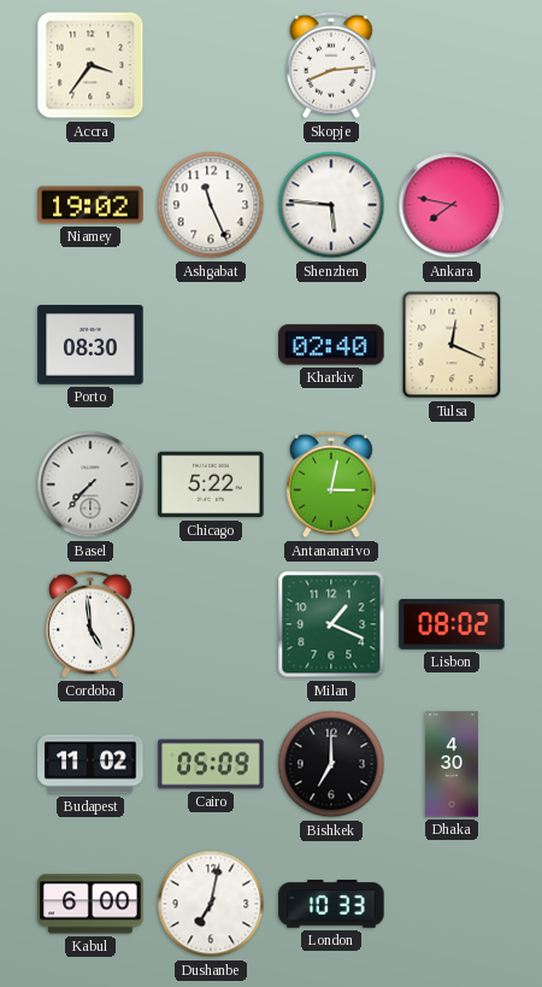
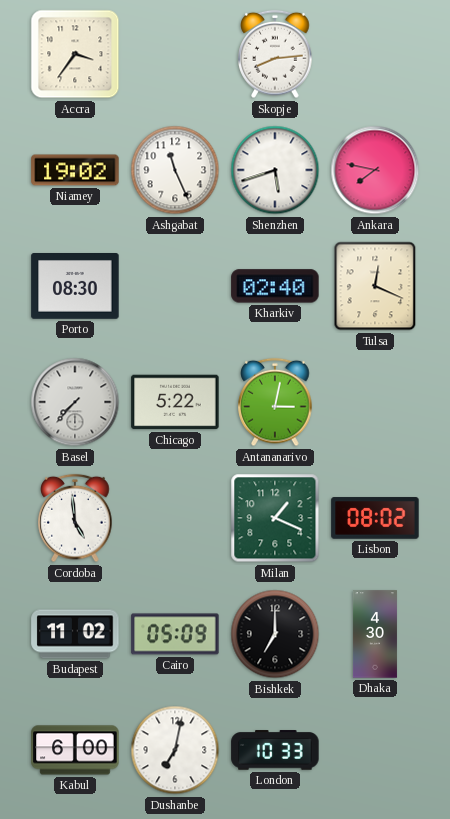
Shenzhen: 5:46 -> 5:42
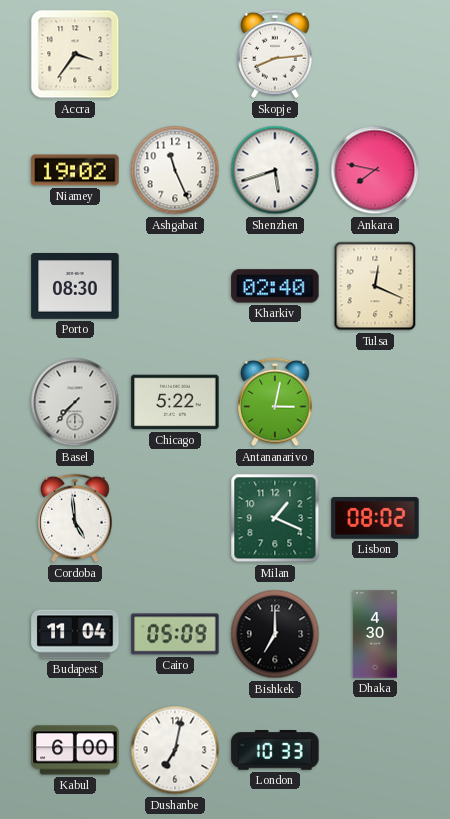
Budapest: 11:02 -> 11:04
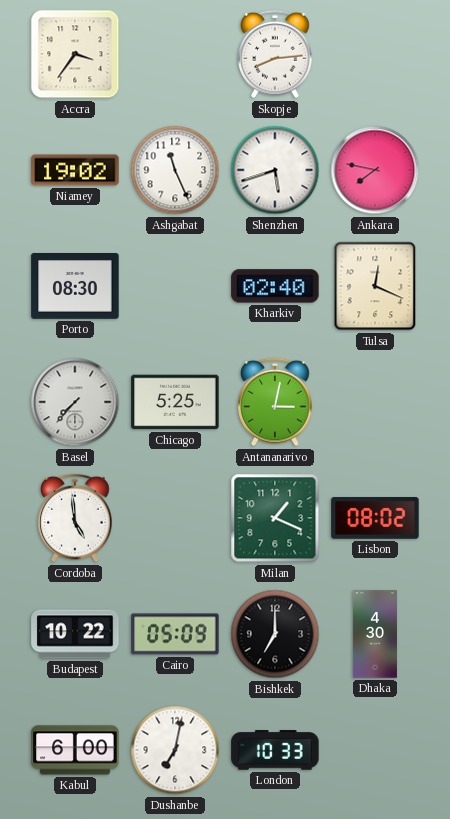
Chicago: 5:22 -> 5:25
Budapest: 11:04 -> 10:22
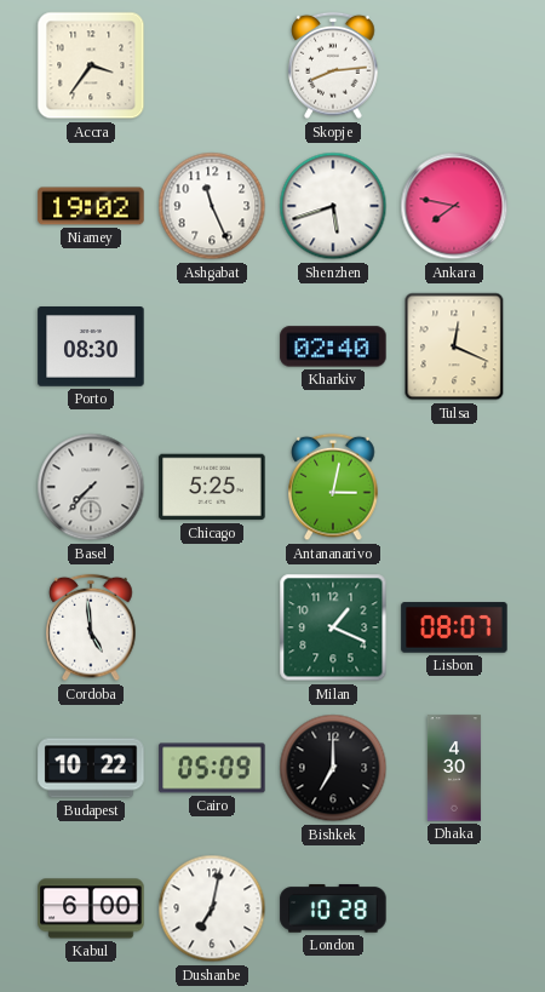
Lisbon: 08:02 -> 08:07
London: 10:33 -> 10:28
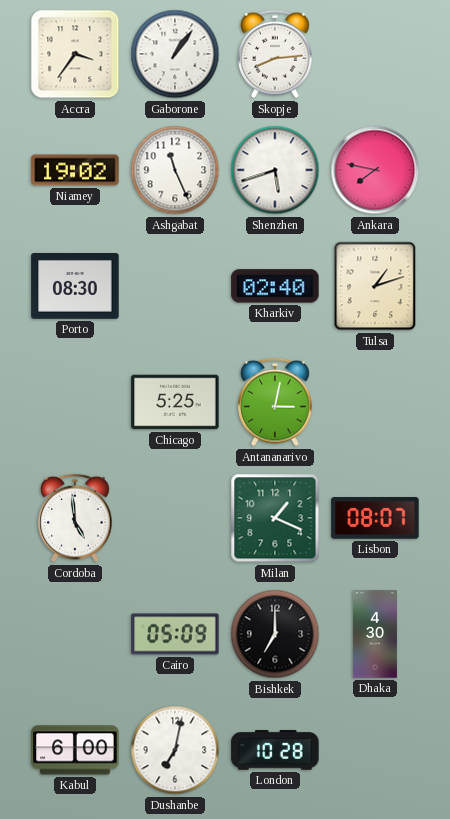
Gaborone: none -> 1:06
Tulsa: 12:19 -> 1:12
Basel: 7:37 -> none
Budapest: 10:22 -> none
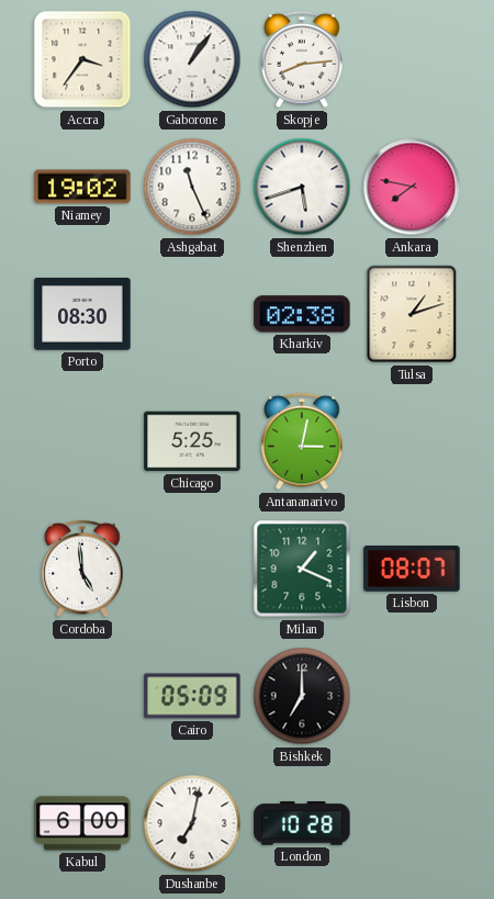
Kharkiv: 02:40 -> 02:38
Dhaka: 4:30 -> none
